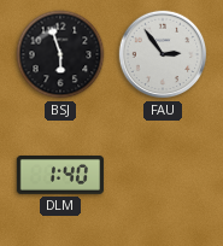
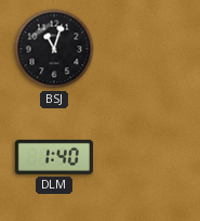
BSJ: 5:57 -> 11:03
FAU: 2:54 -> none
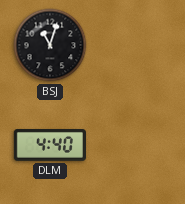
DLM: 1:40 -> 4:40
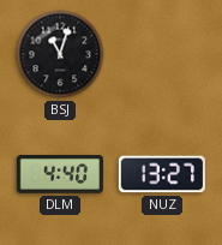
NUZ: none -> 13:27
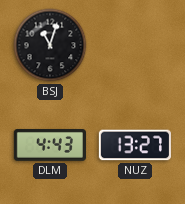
DLM: 4:40 -> 4:43
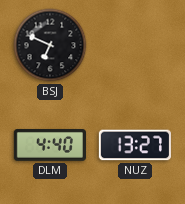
BSJ: 11:03 -> 6:49
DLM: 4:43 -> 4:40
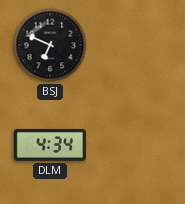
DLM: 4:40 -> 4:34
NUZ: 13:27 -> none
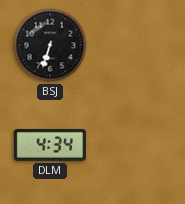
BSJ: 6:49 -> 6:33
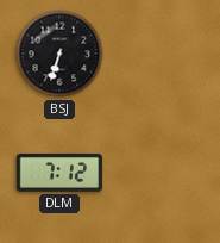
DLM: 4:34 -> 7:12
